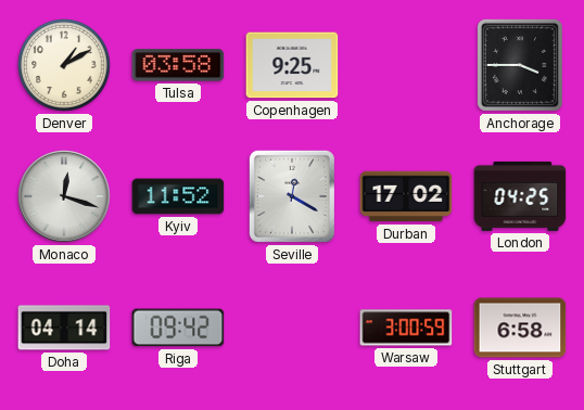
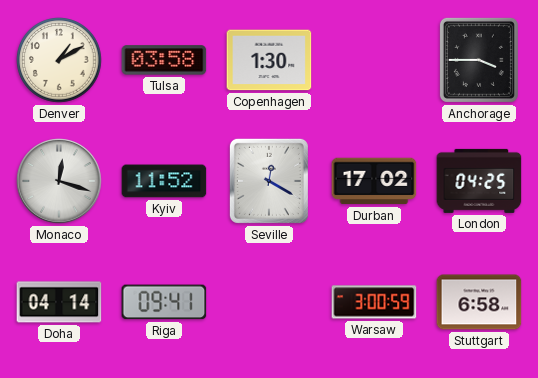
Copenhagen: 9:25 -> 1:30
Riga: 09:42 -> 09:41
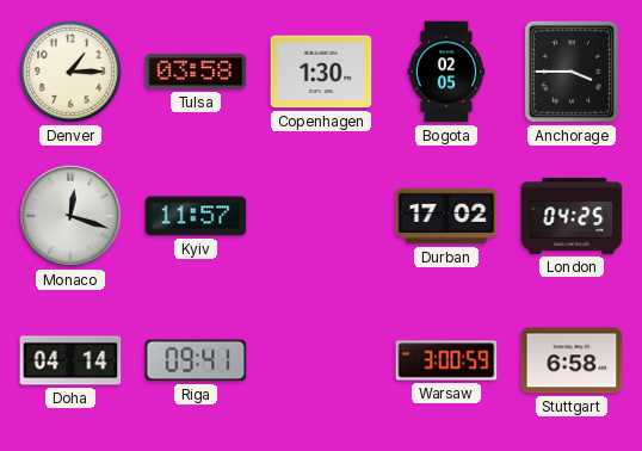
Denver: 1:10 -> 1:15
Bogota: none -> 02:05
Kyiv: 11:52 -> 11:57
Seville: 12:20 -> none
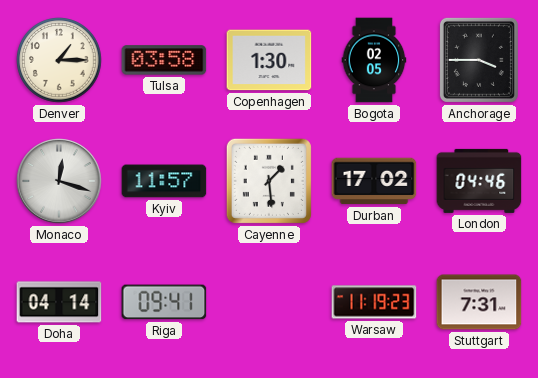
Cayenne: none -> 1:29
London: 04:25 -> 04:46
Warsaw: 3:00 -> 11:19
Stuttgart: 6:58 -> 7:31
